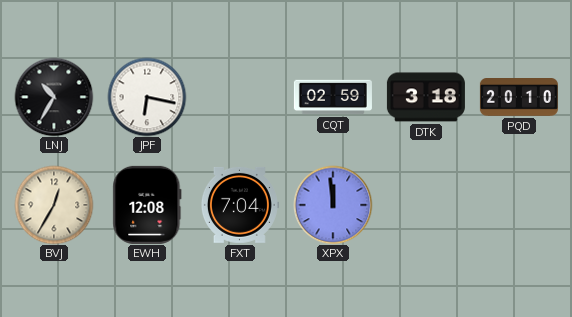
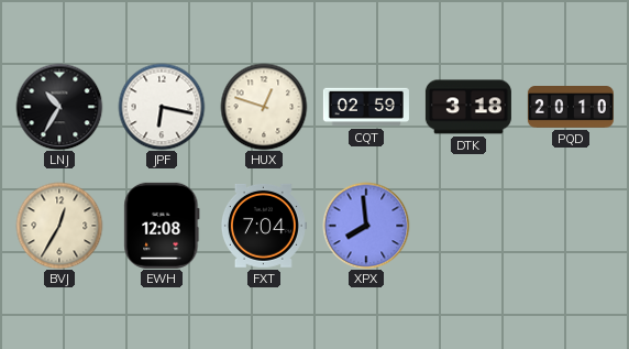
HUX: none -> 12:48
XPX: 11:59 -> 7:59
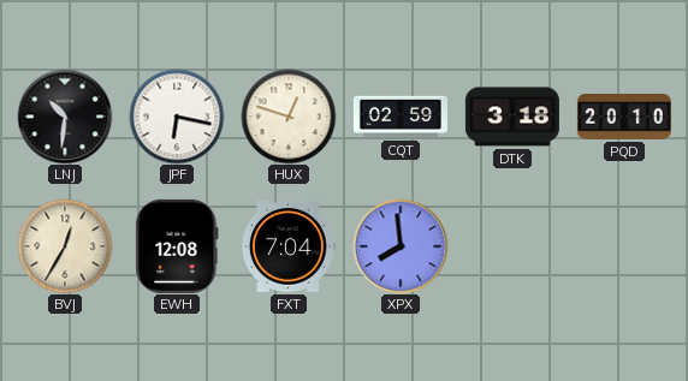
LNJ: 10:35 -> 10:31
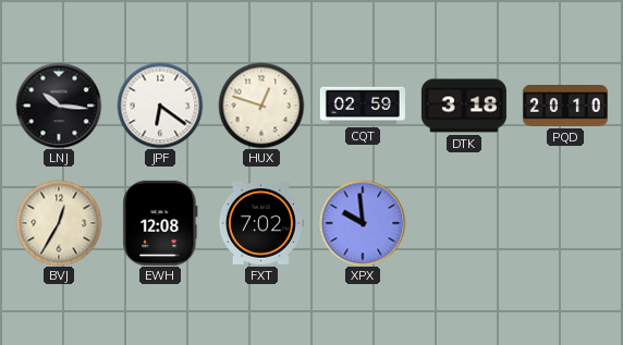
LNJ: 10:31 -> 10:16
JPF: 6:17 -> 6:21
FXT: 7:04 -> 7:02
XPX: 7:59 -> 9:59
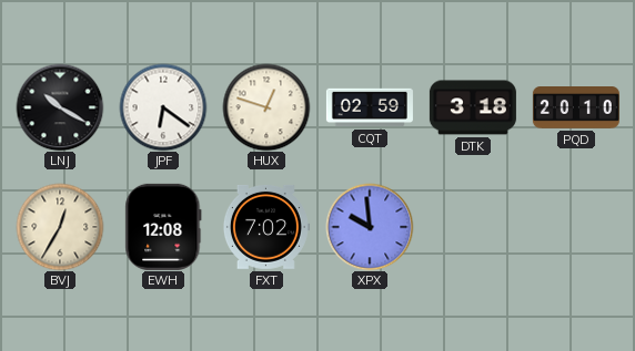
LNJ: 10:16 -> 10:20
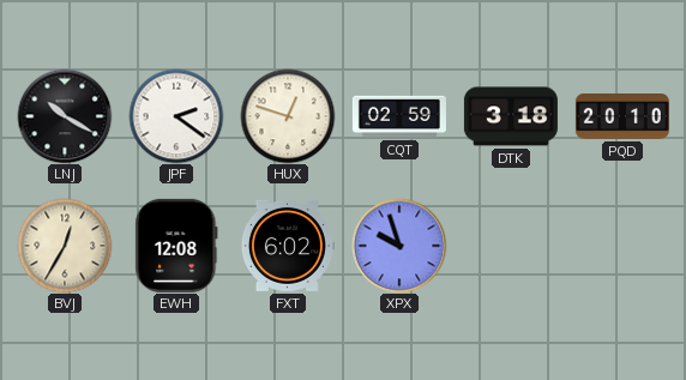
JPF: 6:21 -> 2:21
FXT: 7:02 -> 6:02
XPX: 9:59 -> 9:57
